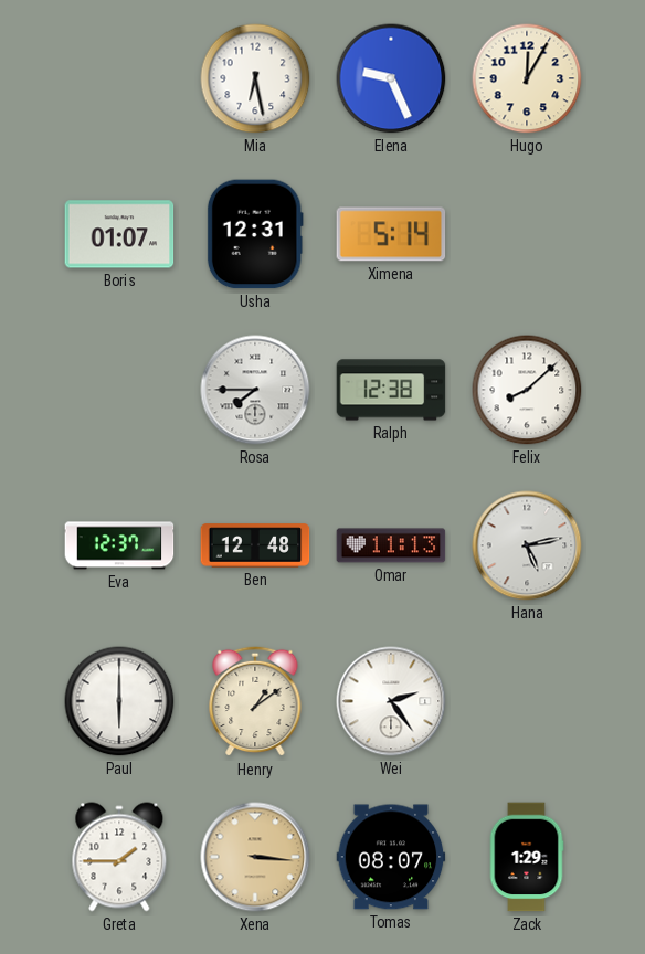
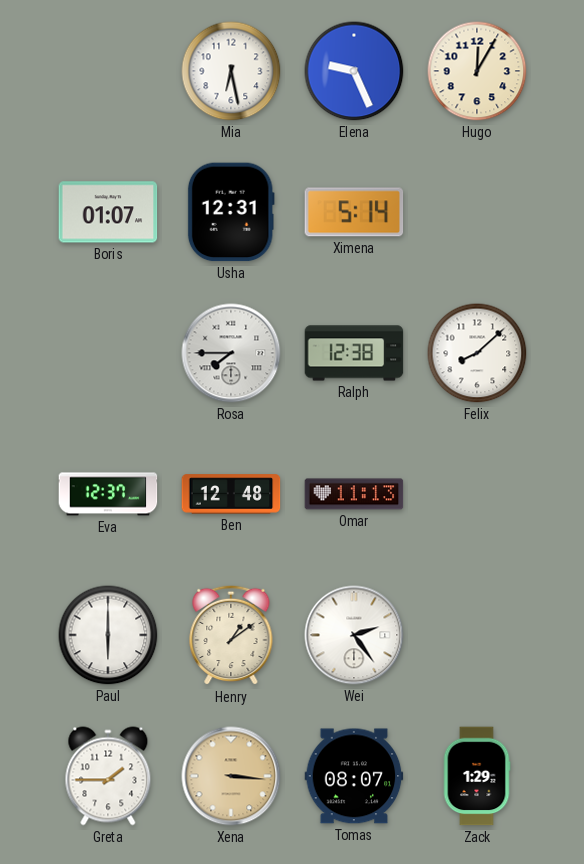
Hana: 5:13 -> none
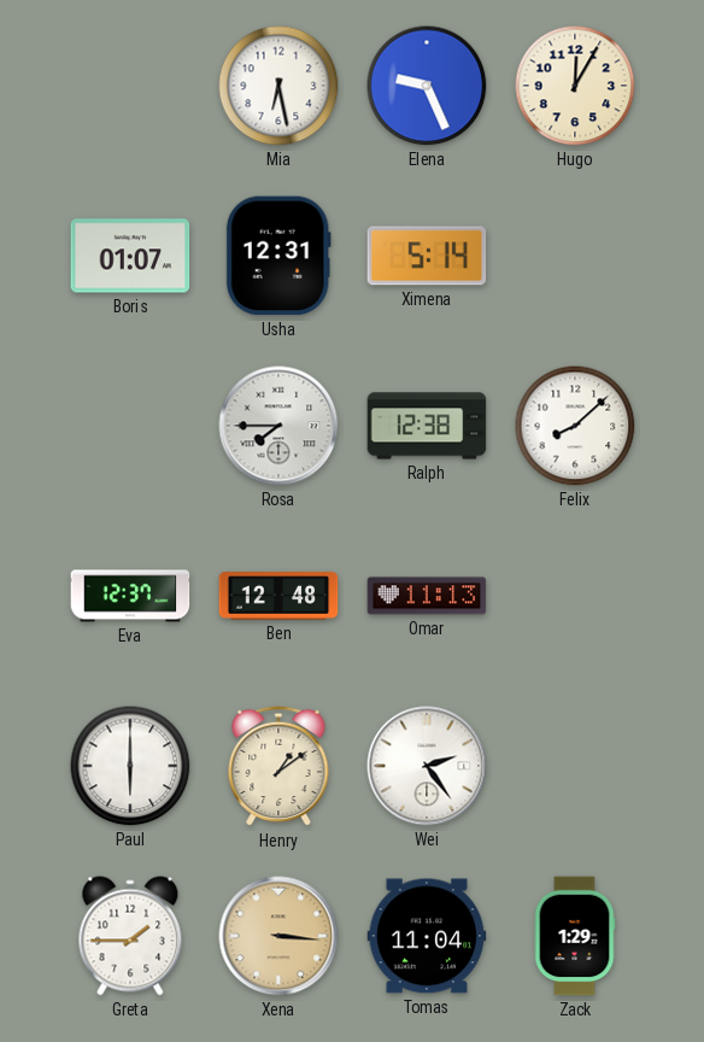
Tomas: 08:07 -> 11:04
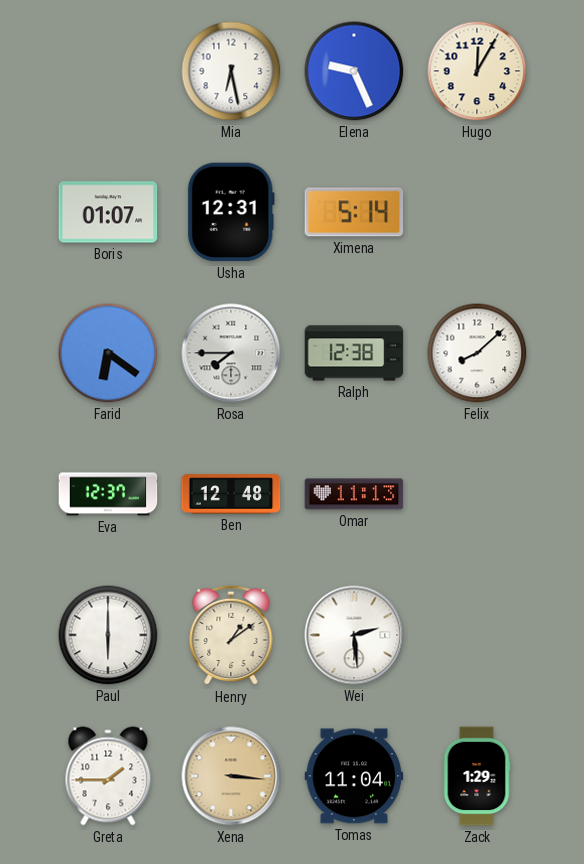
Farid: none -> 6:21
Wei: 2:24 -> 2:29
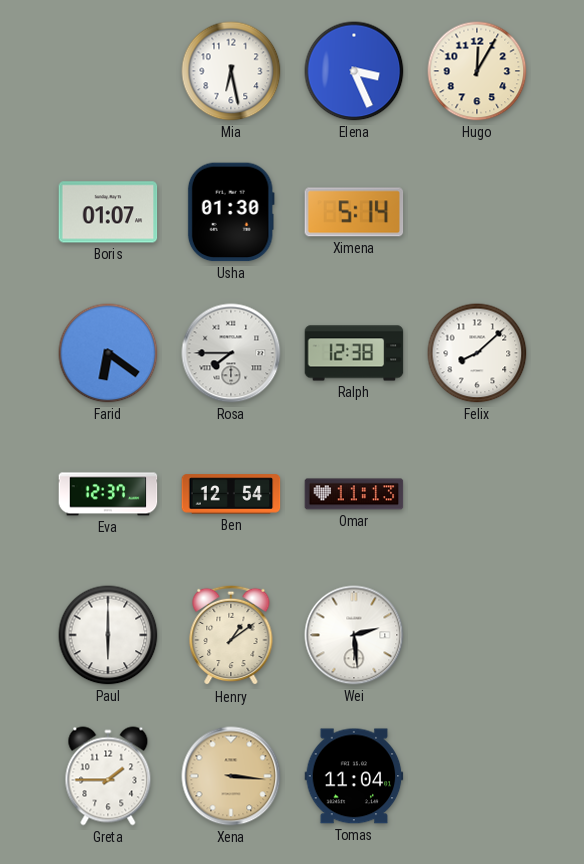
Elena: 9:26 -> 3:26
Usha: 12:31 -> 01:30
Ben: 12:48 -> 12:54
Zack: 1:29 -> none
